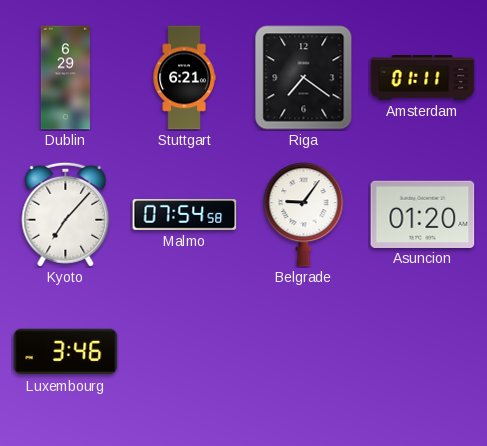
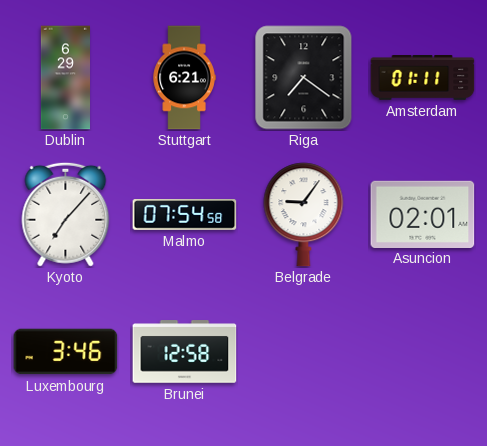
Asuncion: 01:20 -> 02:01
Brunei: none -> 12:58
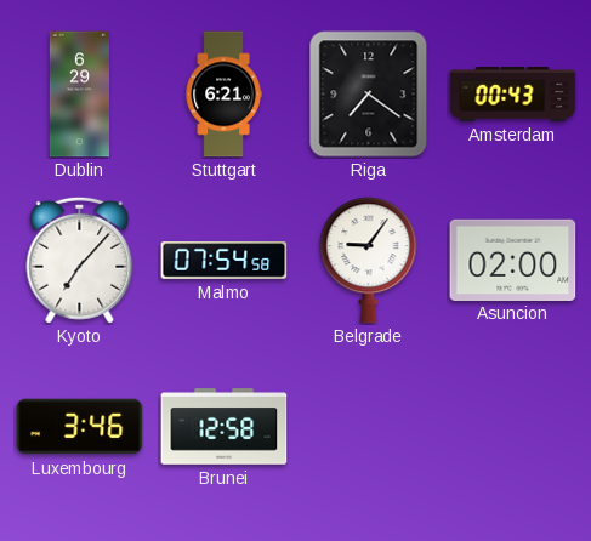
Amsterdam: 01:11 -> 00:43
Asuncion: 02:01 -> 02:00
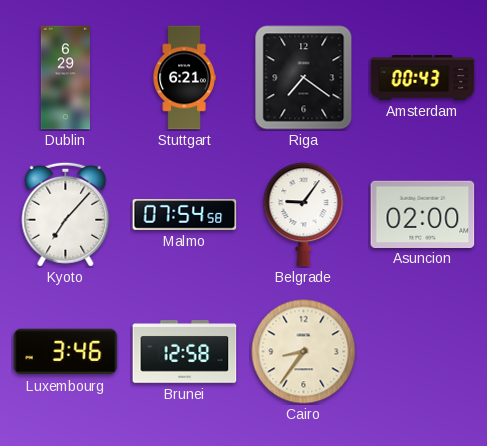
Cairo: none -> 8:36
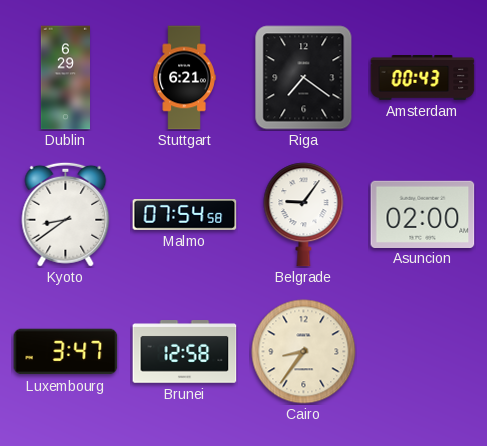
Kyoto: 7:07 -> 8:39
Luxembourg: 3:46 -> 3:47
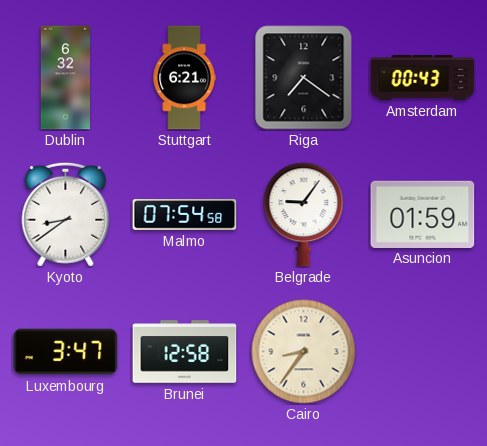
Dublin: 6:29 -> 6:32
Asuncion: 02:00 -> 01:59
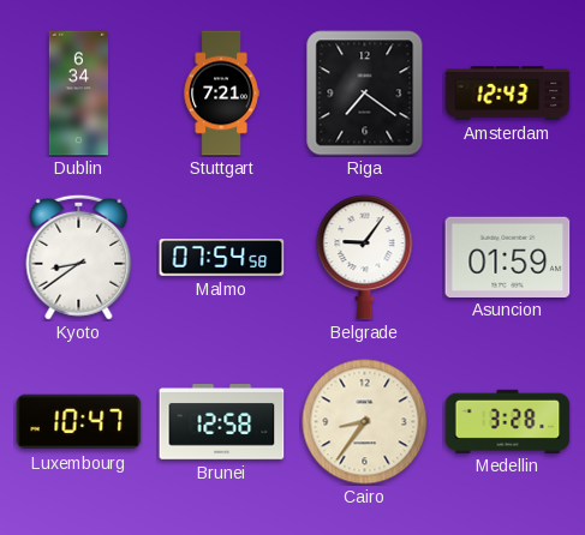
Dublin: 6:32 -> 6:34
Stuttgart: 6:21 -> 7:21
Amsterdam: 00:43 -> 12:43
Luxembourg: 3:47 -> 10:47
Medellin: none -> 3:28
